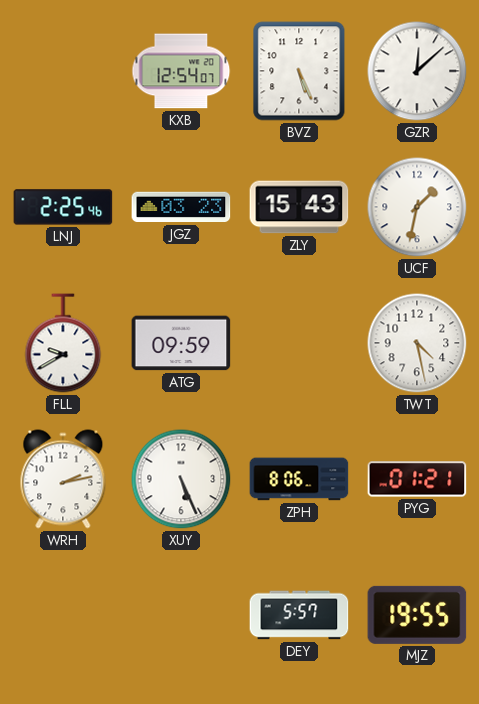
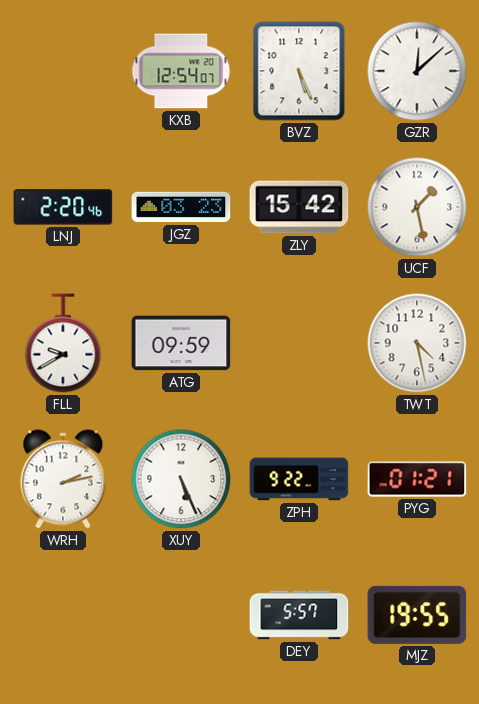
LNJ: 2:25 -> 2:20
ZLY: 15:43 -> 15:42
UCF: 1:32 -> 1:28
ZPH: 8:06 -> 9:22
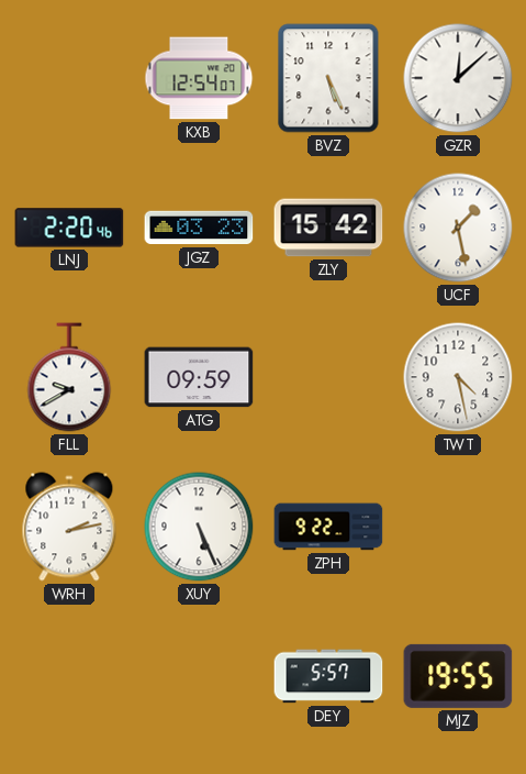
PYG: 01:21 -> none
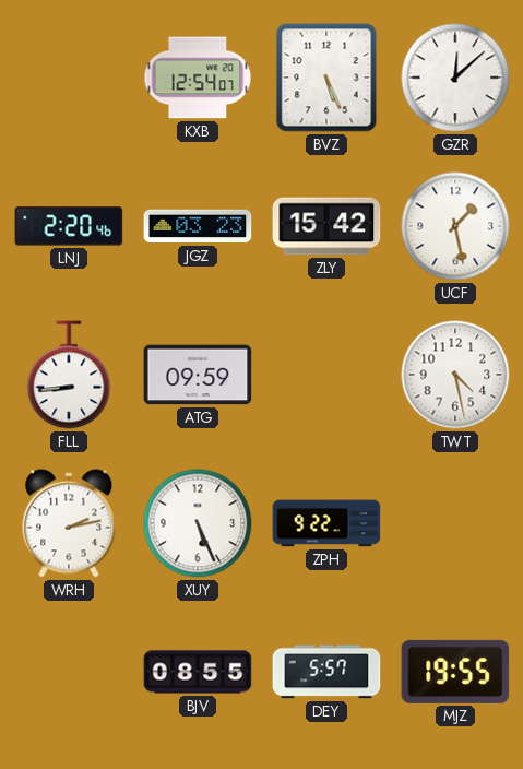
FLL: 9:40 -> 8:44
BJV: none -> 08:55
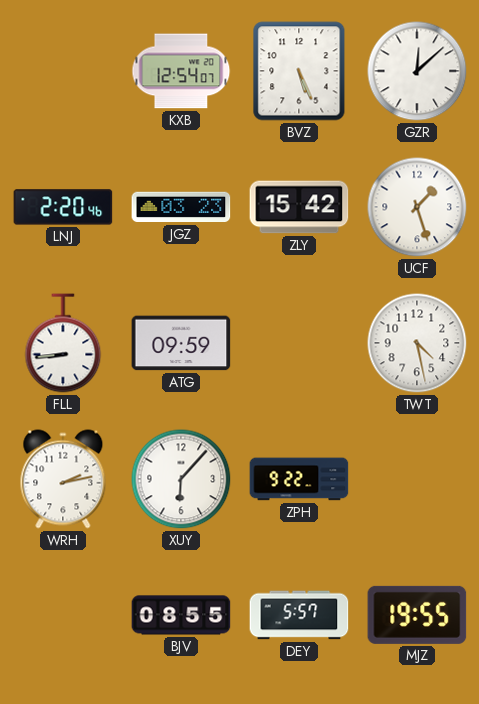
UCF: 1:28 -> 1:27
XUY: 5:26 -> 6:07
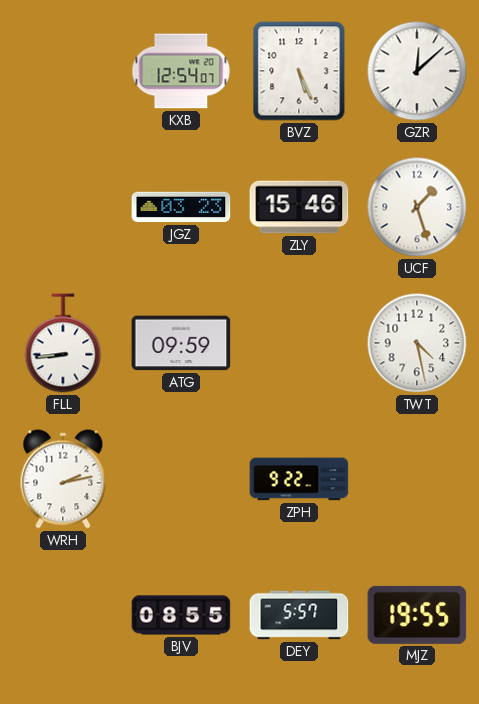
LNJ: 2:20 -> none
ZLY: 15:42 -> 15:46
XUY: 6:07 -> none
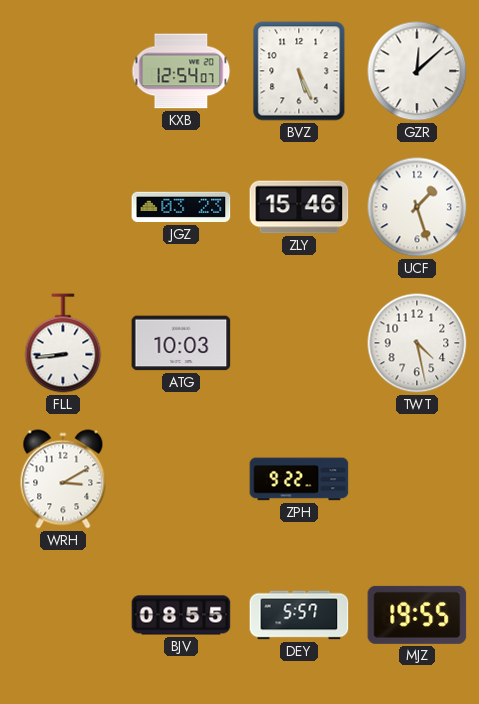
ATG: 09:59 -> 10:03
WRH: 2:13 -> 3:10
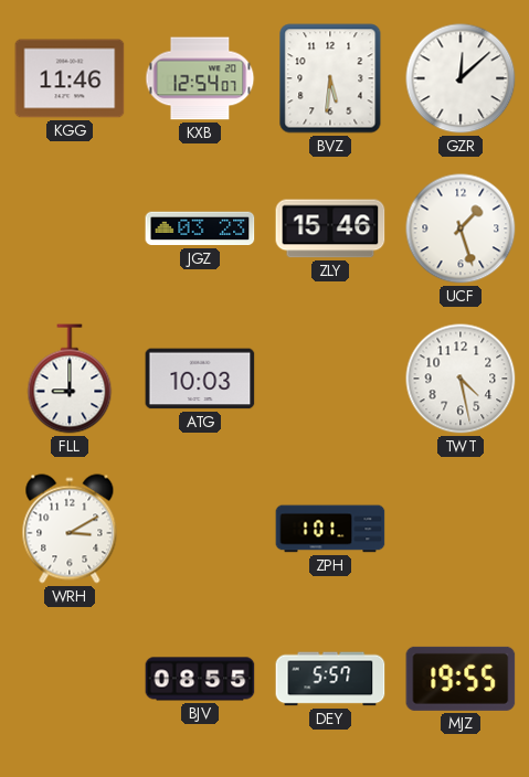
KGG: none -> 11:46
BVZ: 5:26 -> 5:31
FLL: 8:44 -> 9:00
ZPH: 9:22 -> 1:01
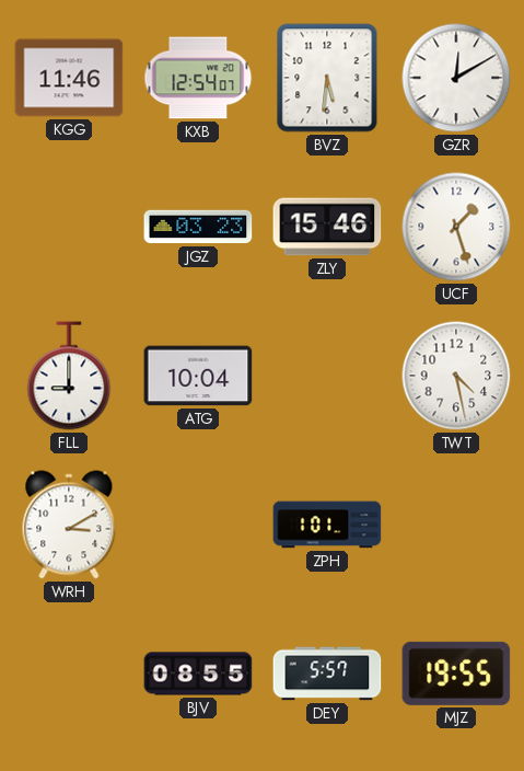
GZR: 12:08 -> 12:10
ATG: 10:03 -> 10:04
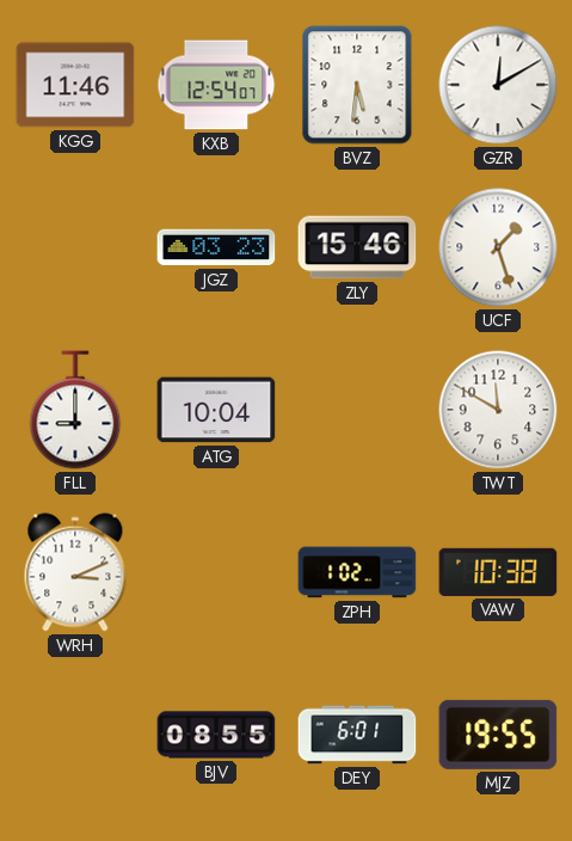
TWT: 4:28 -> 11:50
WRH: 3:10 -> 3:11
ZPH: 1:01 -> 1:02
VAW: none -> 10:38
DEY: 5:57 -> 6:01
